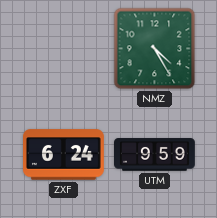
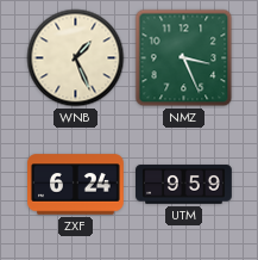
WNB: none -> 1:26
NMZ: 4:25 -> 3:26
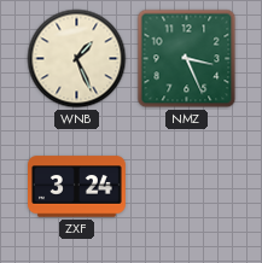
ZXF: 6:24 -> 3:24
UTM: 9:59 -> none
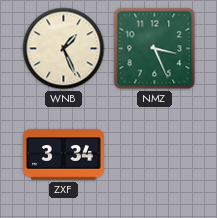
ZXF: 3:24 -> 3:34
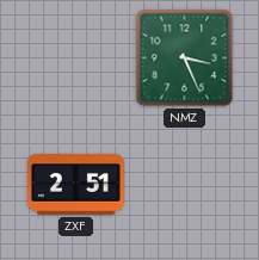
WNB: 1:26 -> none
ZXF: 3:34 -> 2:51
